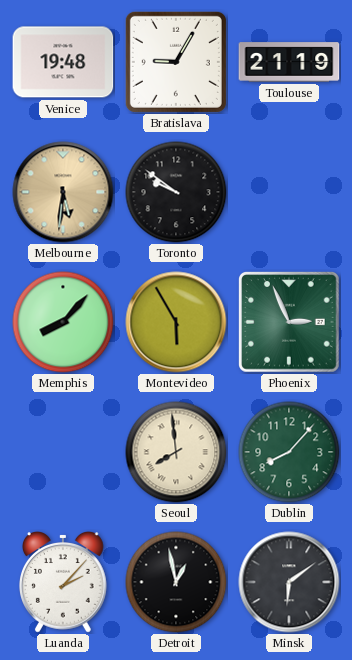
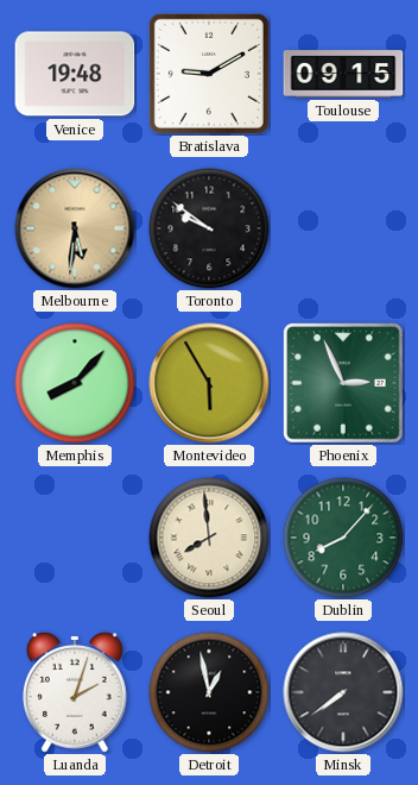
Bratislava: 9:05 -> 9:10
Toulouse: 21:19 -> 09:15
Luanda: 2:07 -> 2:03
Minsk: 6:09 -> 7:39
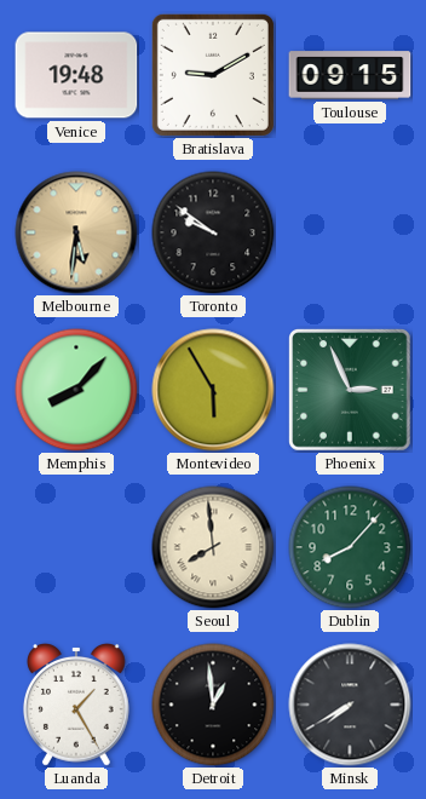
Luanda: 2:03 -> 1:25
Detroit: 12:58 -> 12:59
Minsk: 7:39 -> 7:40
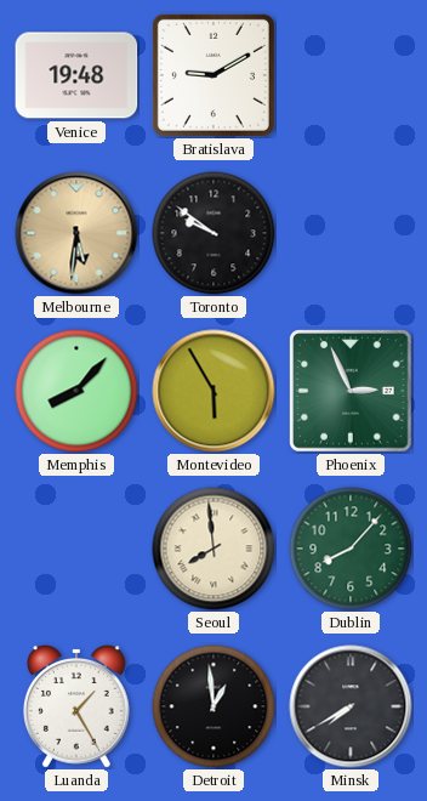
Toulouse: 09:15 -> none
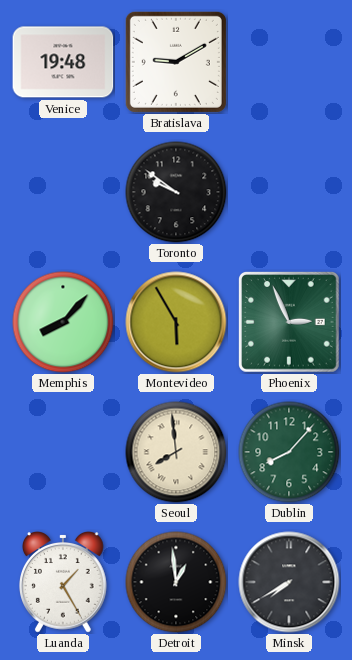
Melbourne: 5:31 -> none
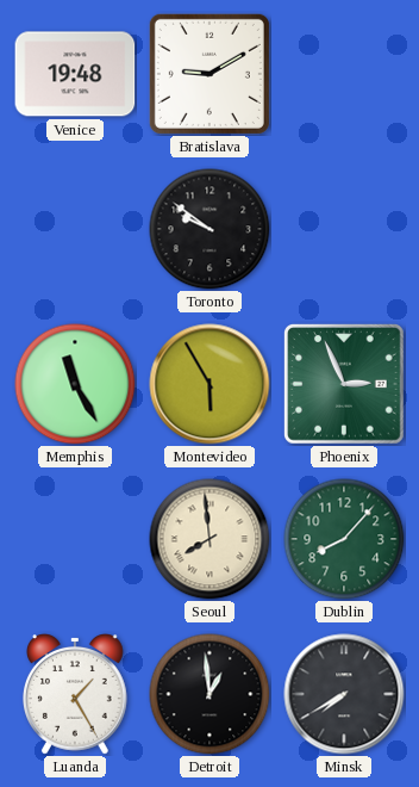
Memphis: 8:07 -> 11:25
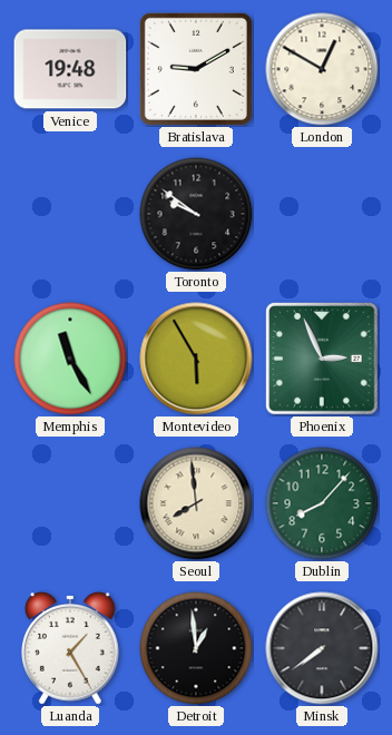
London: none -> 12:50
Minsk: 7:40 -> 7:39
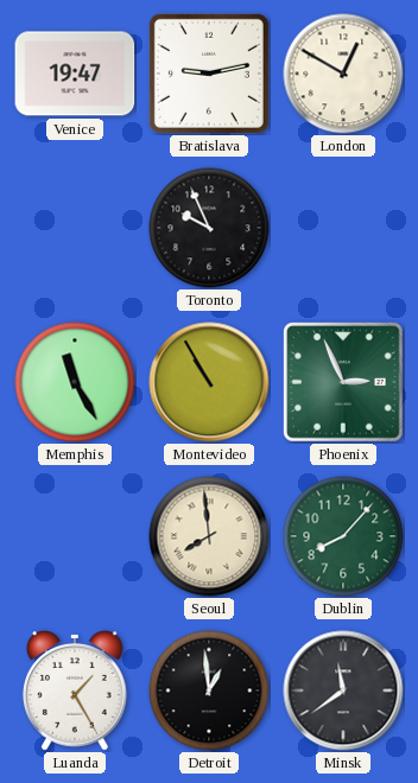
Venice: 19:48 -> 19:47
Bratislava: 9:10 -> 9:13
Toronto: 9:51 -> 9:56
Montevideo: 5:55 -> 10:55
Minsk: 7:39 -> 11:39
